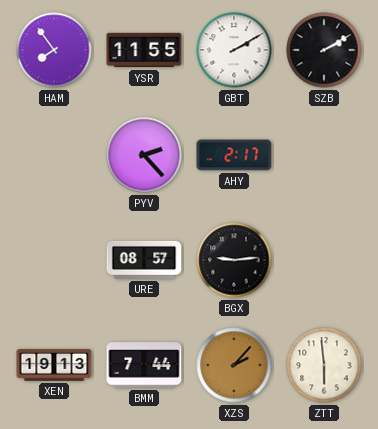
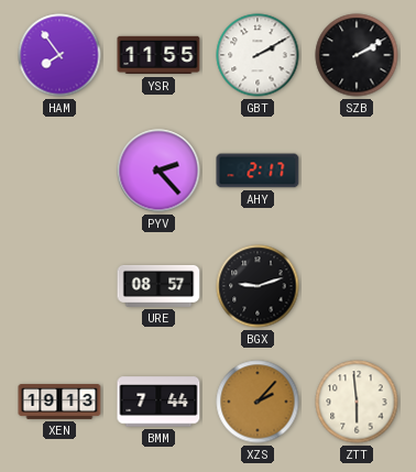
BGX: 9:14 -> 9:12
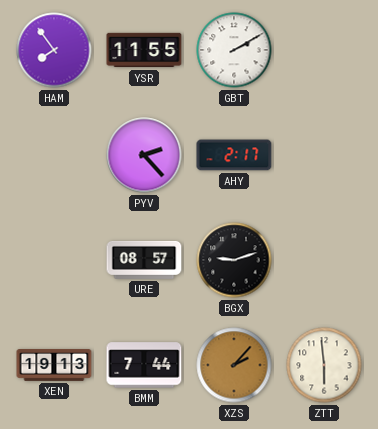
SZB: 2:10 -> none
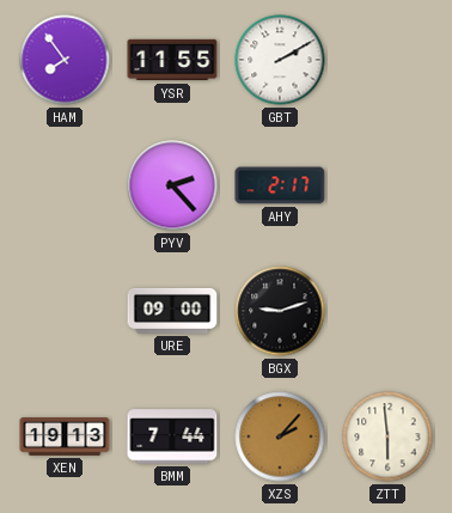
URE: 08:57 -> 09:00
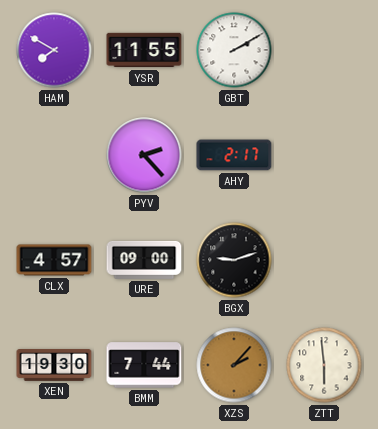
HAM: 7:54 -> 7:50
CLX: none -> 4:57
XEN: 19:13 -> 19:30
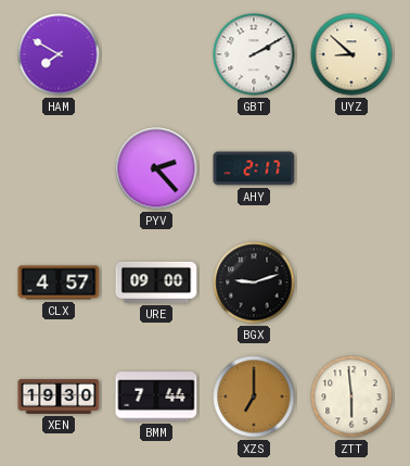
YSR: 11:55 -> none
UYZ: none -> 8:52
XZS: 2:07 -> 7:00
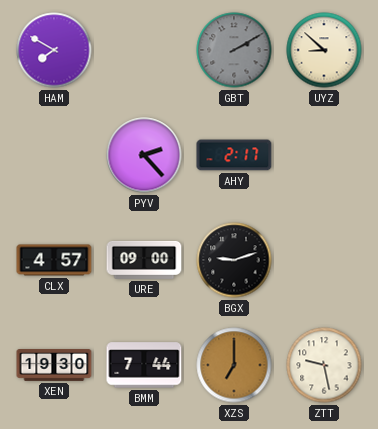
GBT dial: white -> grey
ZTT: 5:59 -> 9:28
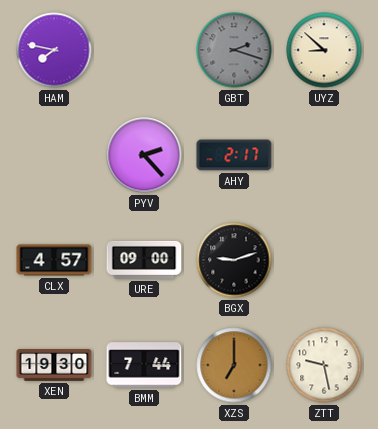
HAM: 7:50 -> 7:47
GBT: 2:10 -> 2:18
